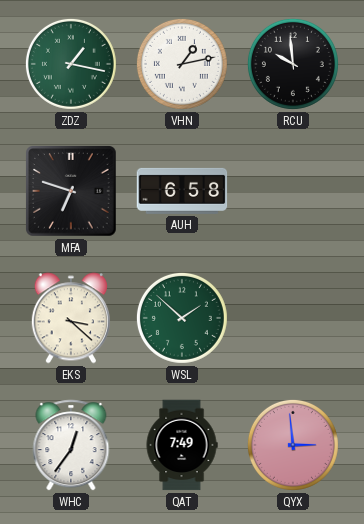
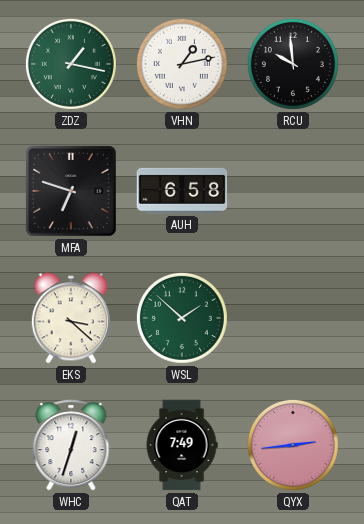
WHC: 12:36 -> 12:33
QYX: 2:59 -> 2:44
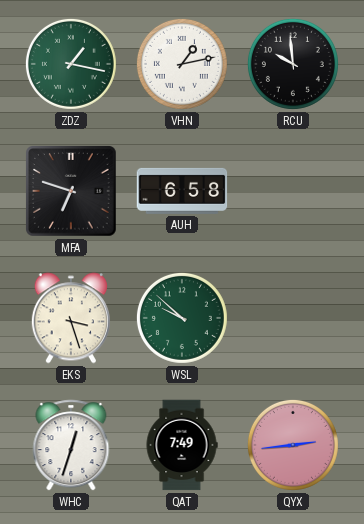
EKS: 3:22 -> 3:27
WSL: 1:52 -> 9:52
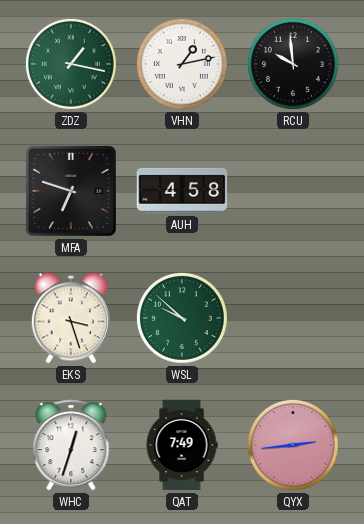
AUH: 6:58 -> 4:58
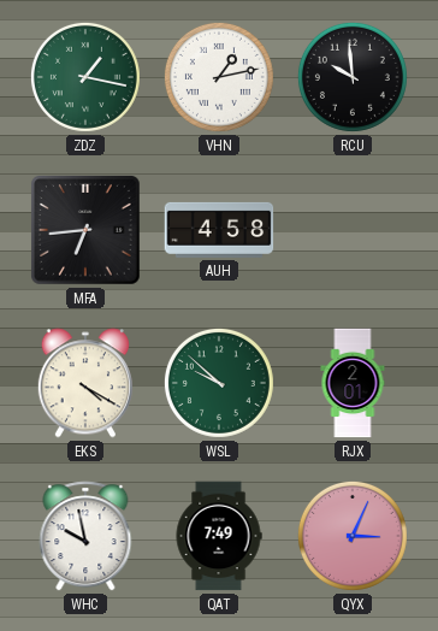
MFA: 6:48 -> 6:44
EKS: 3:27 -> 4:20
RJX: none -> 2:01
WHC: 12:33 -> 9:58
QYX: 2:44 -> 3:04
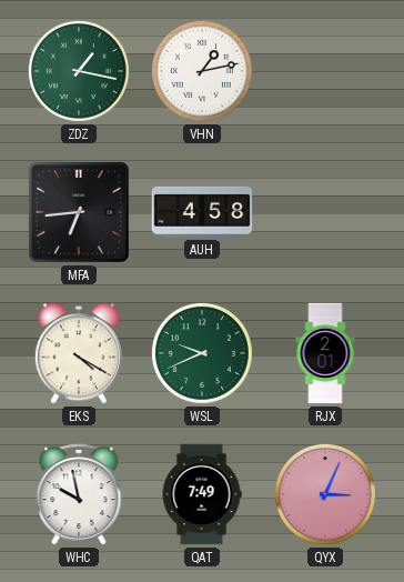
RCU: 9:59 -> none
WSL: 9:52 -> 9:41
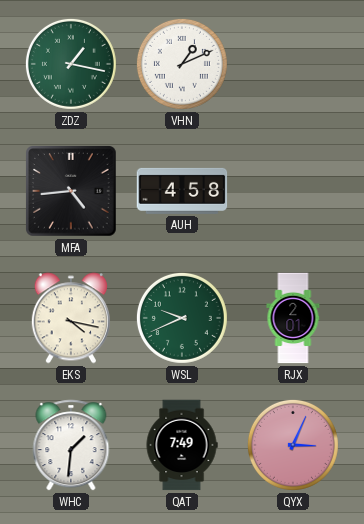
VHN: 1:13 -> 1:11
MFA: 6:44 -> 4:44
EKS: 4:20 -> 4:17
WHC: 9:58 -> 1:31
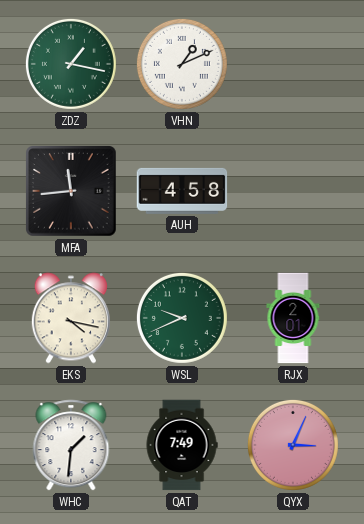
MFA: 4:44 -> 11:44
